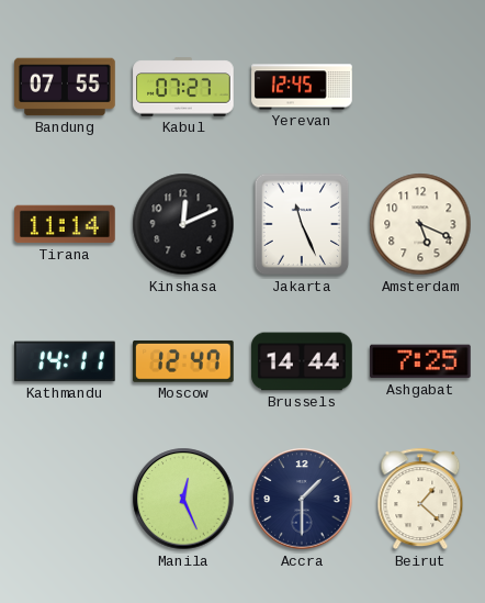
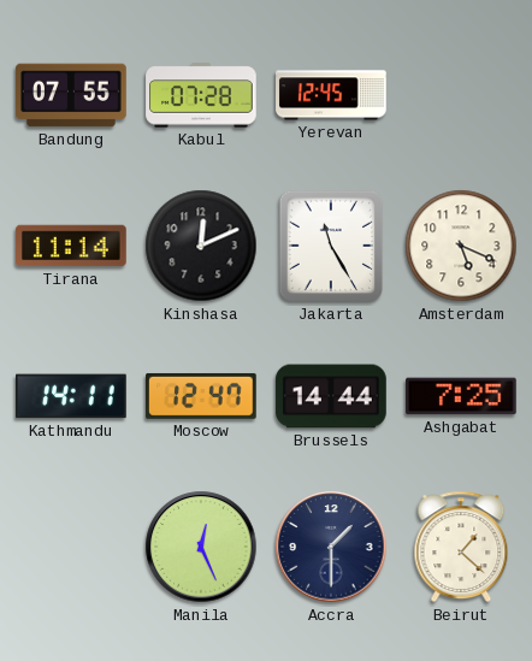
Kabul: 07:27 -> 07:28
Jakarta: 11:26 -> 11:25
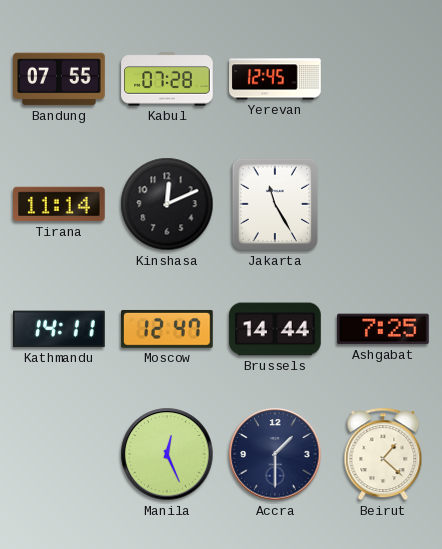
Amsterdam: 5:19 -> none
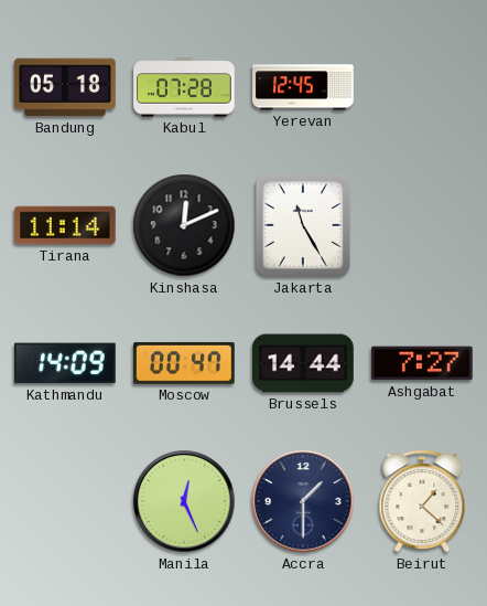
Bandung: 07:55 -> 05:18
Kathmandu: 14:11 -> 14:09
Moscow: 12:47 -> 00:47
Ashgabat: 7:25 -> 7:27
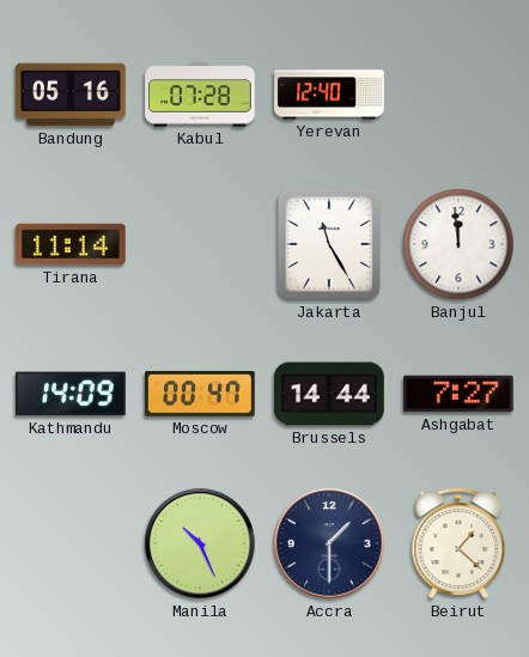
Bandung: 05:18 -> 05:16
Yerevan: 12:45 -> 12:40
Kinshasa: 12:11 -> none
Banjul: none -> 11:59
Manila: 12:26 -> 10:26
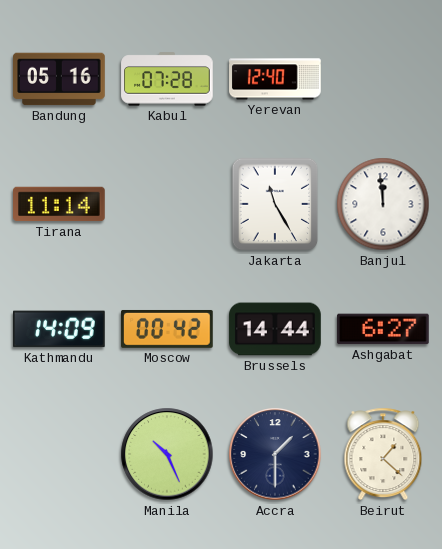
Moscow: 00:47 -> 00:42
Ashgabat: 7:27 -> 6:27
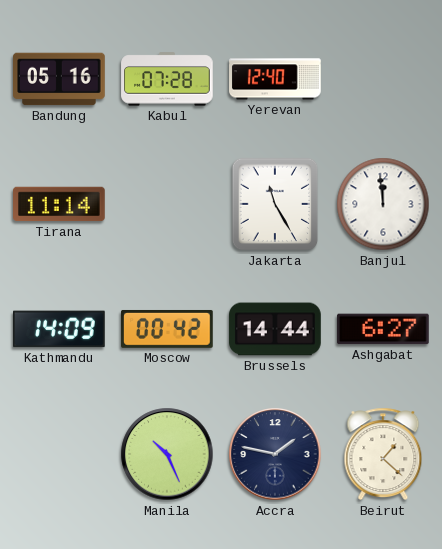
Accra: 1:30 -> 1:47
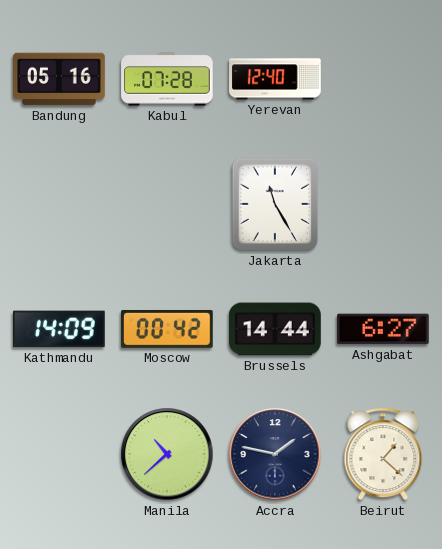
Tirana: 11:14 -> none
Banjul: 11:59 -> none
Manila: 10:26 -> 10:38
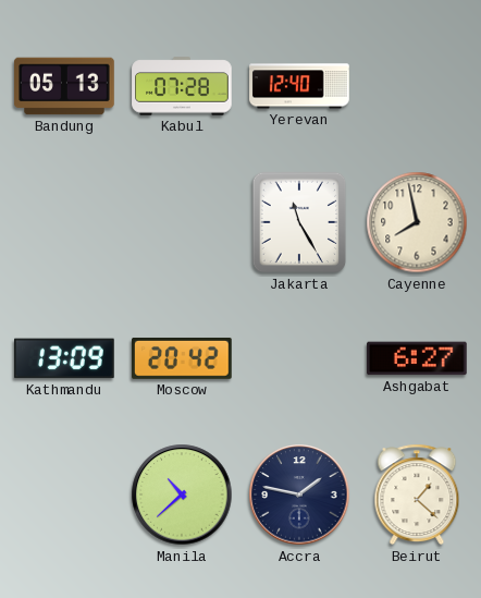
Bandung: 05:16 -> 05:13
Cayenne: none -> 7:58
Kathmandu: 14:09 -> 13:09
Moscow: 00:42 -> 20:42
Brussels: 14:44 -> none
